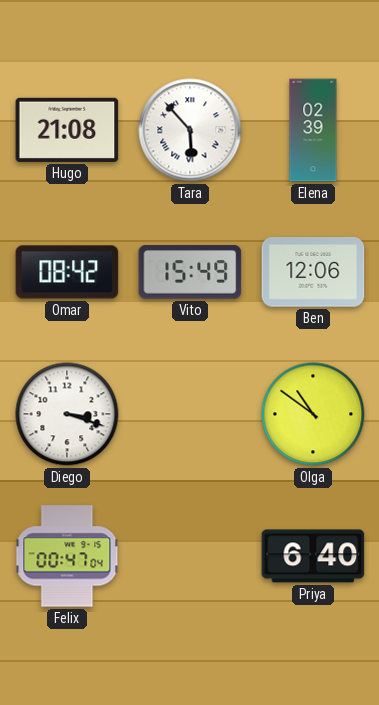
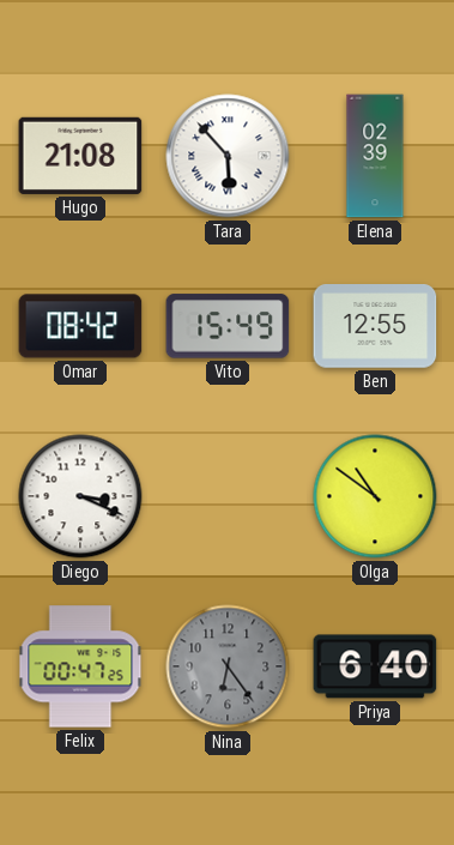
Ben: 12:06 -> 12:55
Diego: 3:18 -> 3:19
Felix: 00:47:04 -> 00:47:25
Nina: none -> 6:24
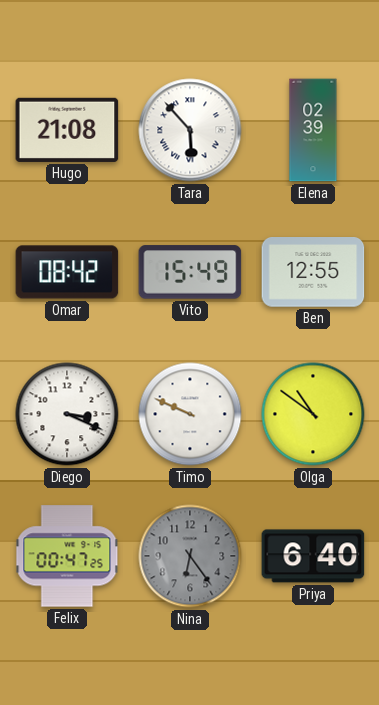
Timo: none -> 9:49
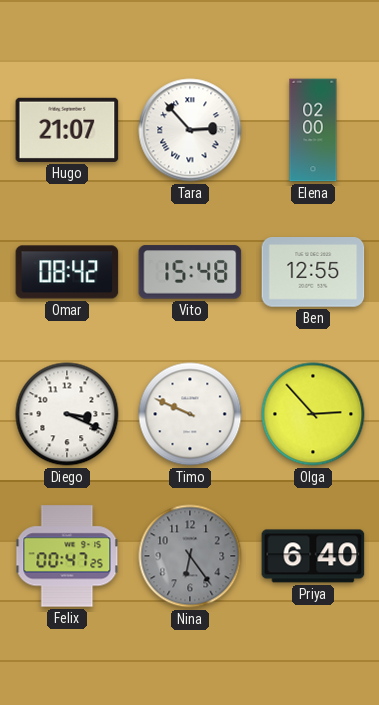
Hugo: 21:08 -> 21:07
Tara: 5:53 -> 2:53
Elena: 02:39 -> 02:00
Vito: 15:49 -> 15:48
Olga: 10:51 -> 2:53
